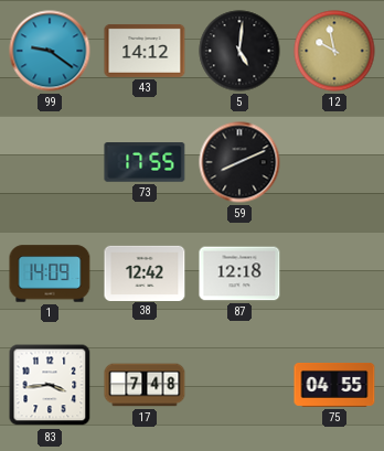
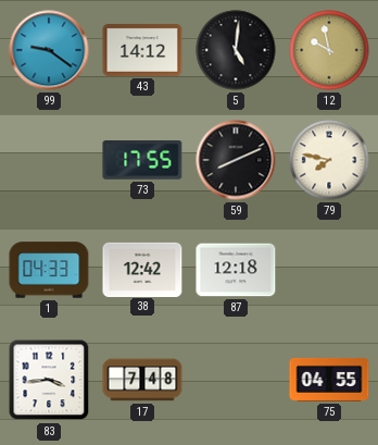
79: none -> 7:47
1: 14:09 -> 04:33
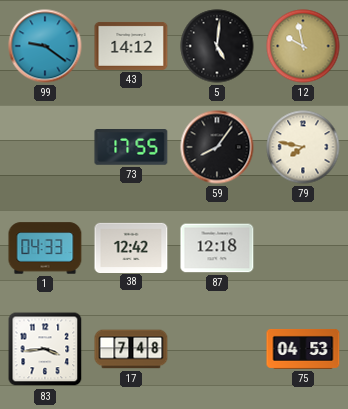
59: 8:11 -> 8:06
75: 04:55 -> 04:53
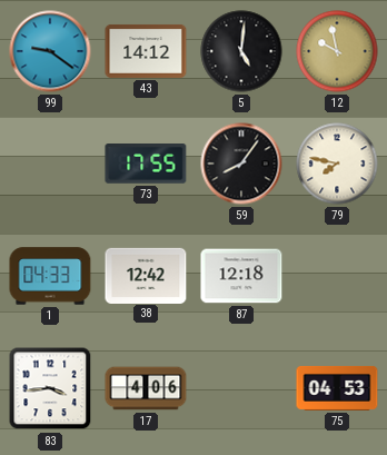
17: 7:48 -> 4:06
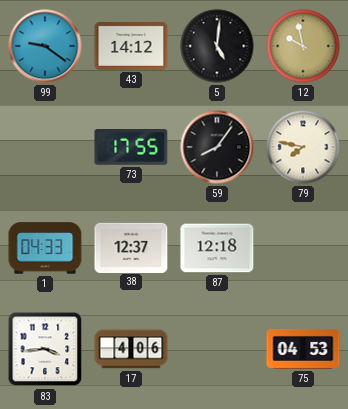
38: 12:42 -> 12:37
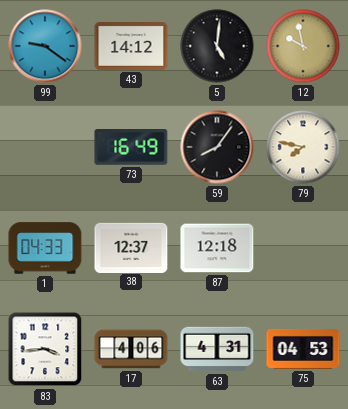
73: 17:55 -> 16:49
63: none -> 4:31
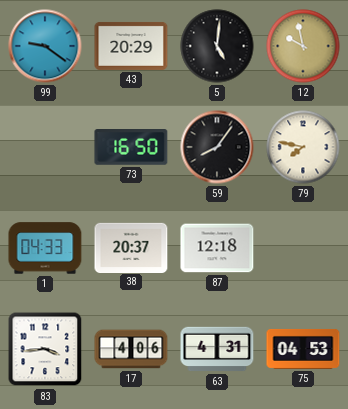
43: 14:12 -> 20:29
73: 16:49 -> 16:50
38: 12:37 -> 20:37
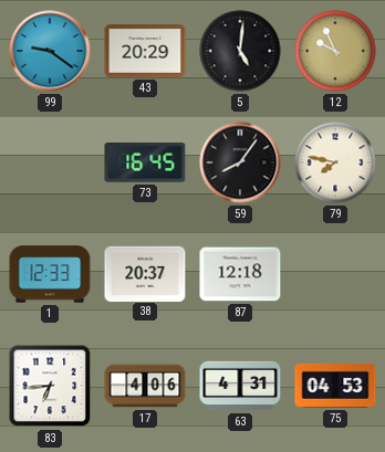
12: 9:58 -> 9:56
73: 16:50 -> 16:45
1: 04:33 -> 12:33
83: 3:44 -> 6:44
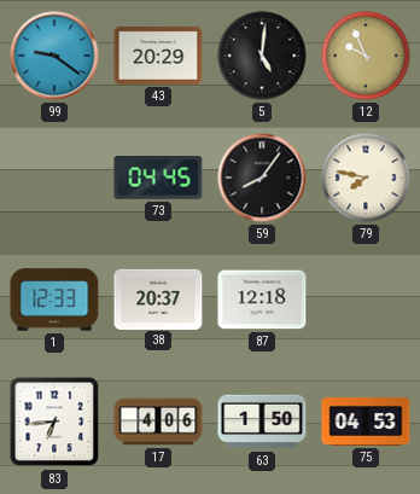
73: 16:45 -> 04:45
63: 4:31 -> 1:50
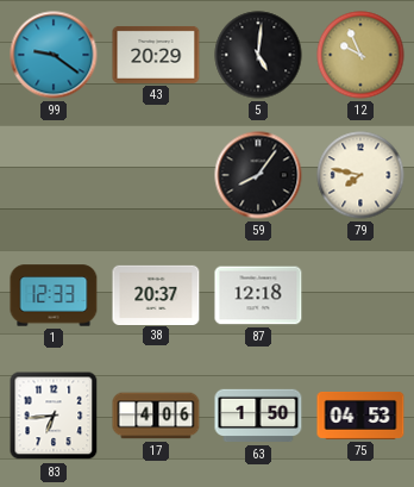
73: 04:45 -> none
